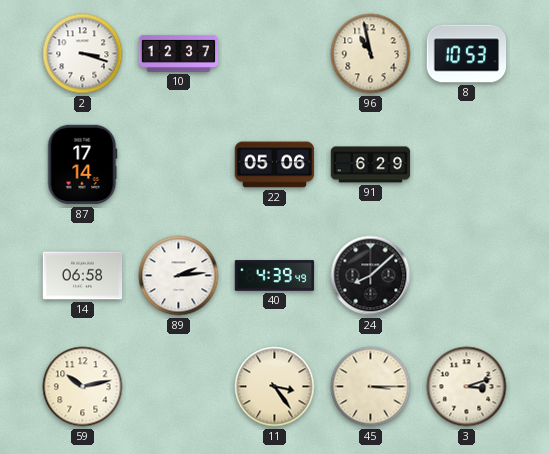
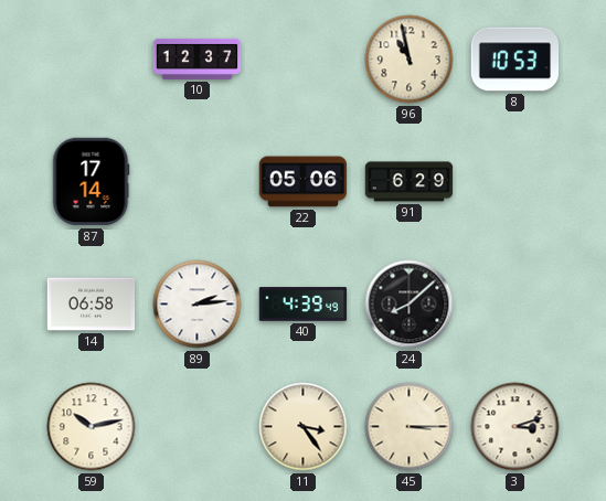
2: 3:18 -> none
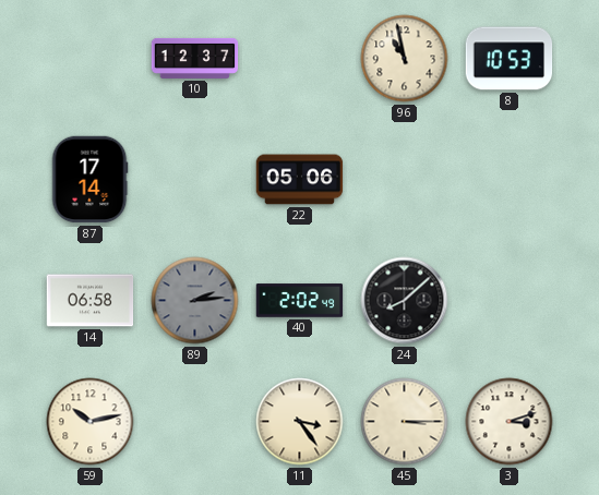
91: 6:29 -> none
89 dial: white -> grey
40: 4:39 -> 2:02
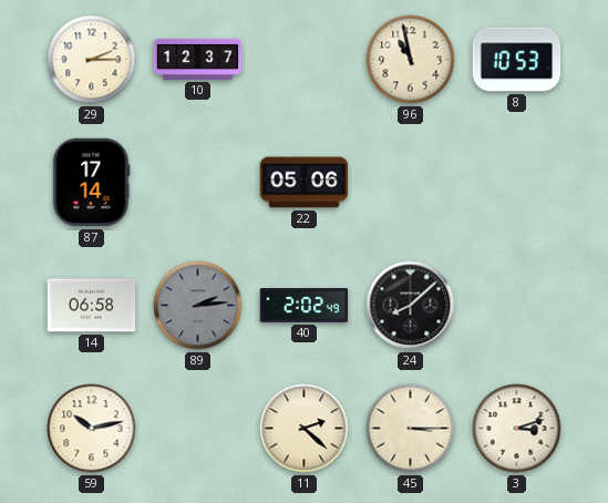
29: none -> 2:15
11: 3:24 -> 2:22
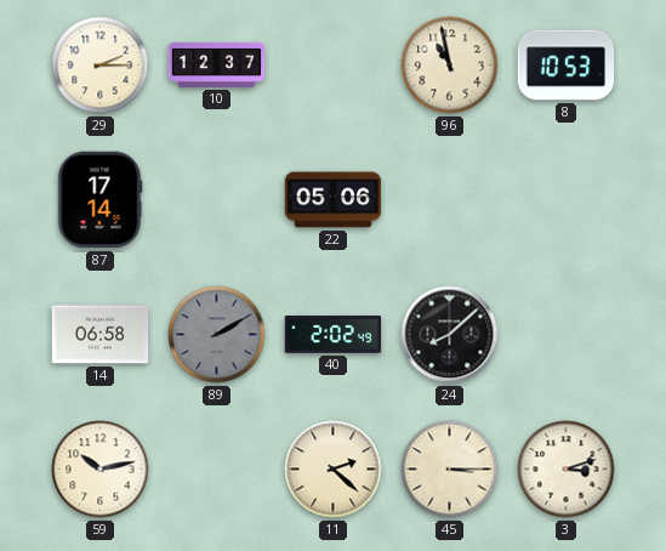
89: 2:14 -> 2:10
